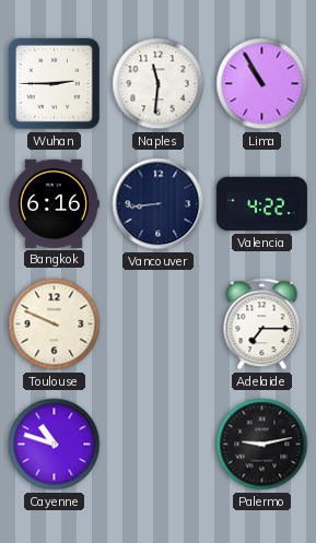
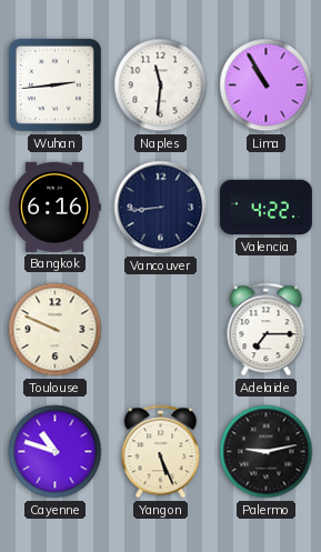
Wuhan: 2:45 -> 2:44
Yangon: none -> 5:26
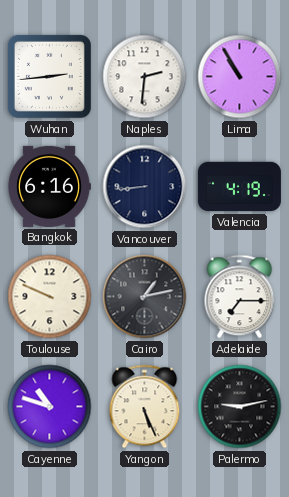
Naples: 11:31 -> 2:31
Valencia: 4:22 -> 4:19
Cairo: none -> 1:13
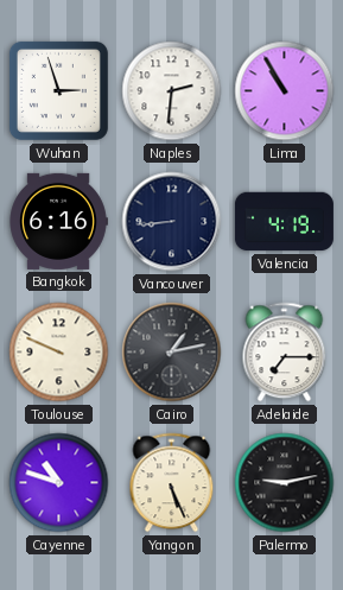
Wuhan: 2:44 -> 2:57
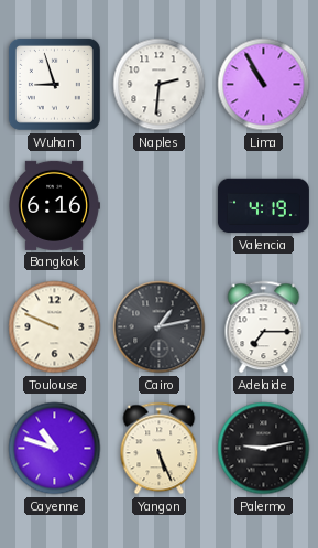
Wuhan: 2:57 -> 8:57
Vancouver: 8:44 -> none
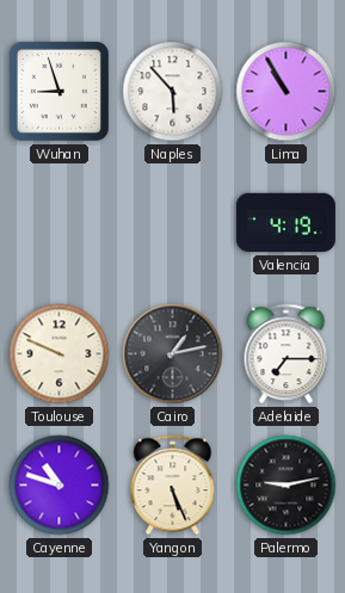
Naples: 2:31 -> 5:53
Bangkok: 6:16 -> none
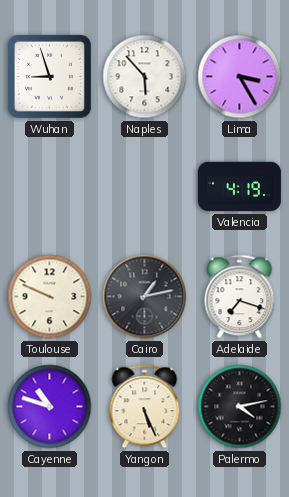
Lima: 10:55 -> 3:25
Adelaide: 7:15 -> 7:18
Palermo: 9:13 -> 4:13
